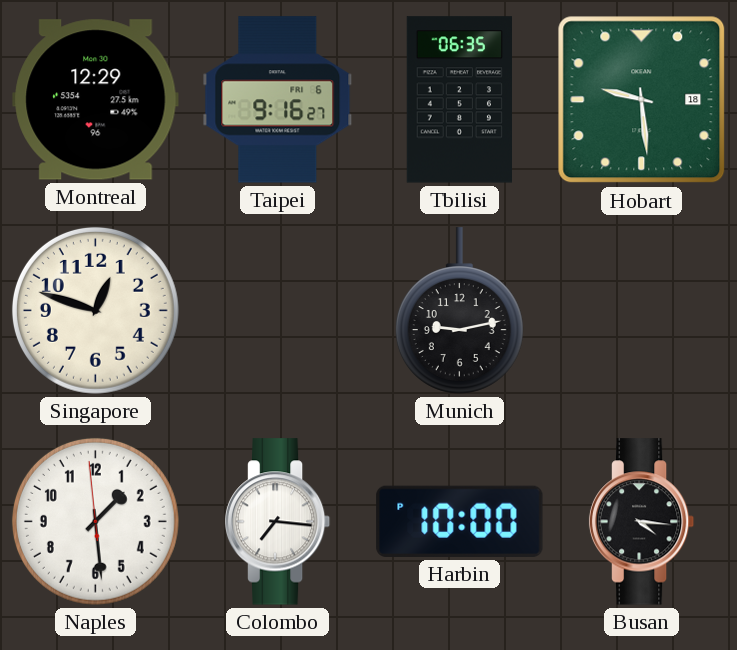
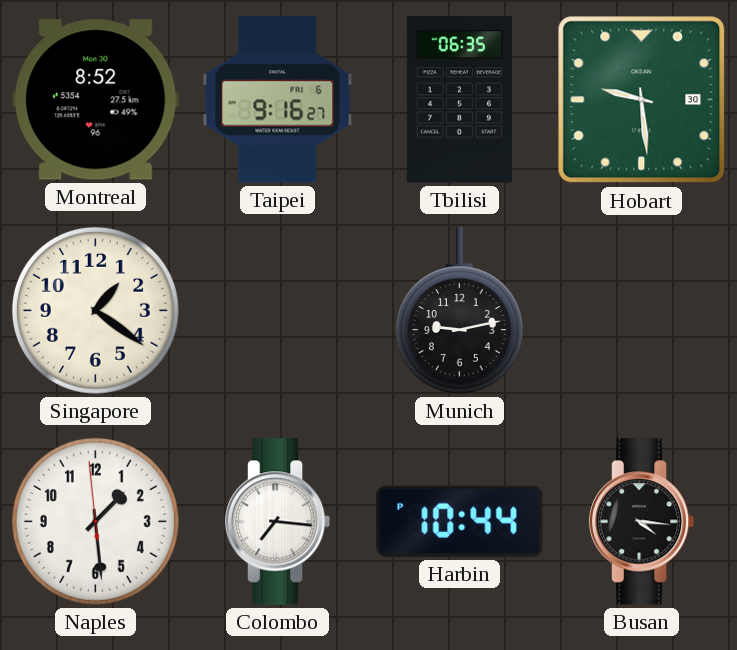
Montreal: 12:29 -> 8:52
Hobart date: 18 -> 30
Singapore: 12:48 -> 1:21
Harbin: 10:00 -> 10:44
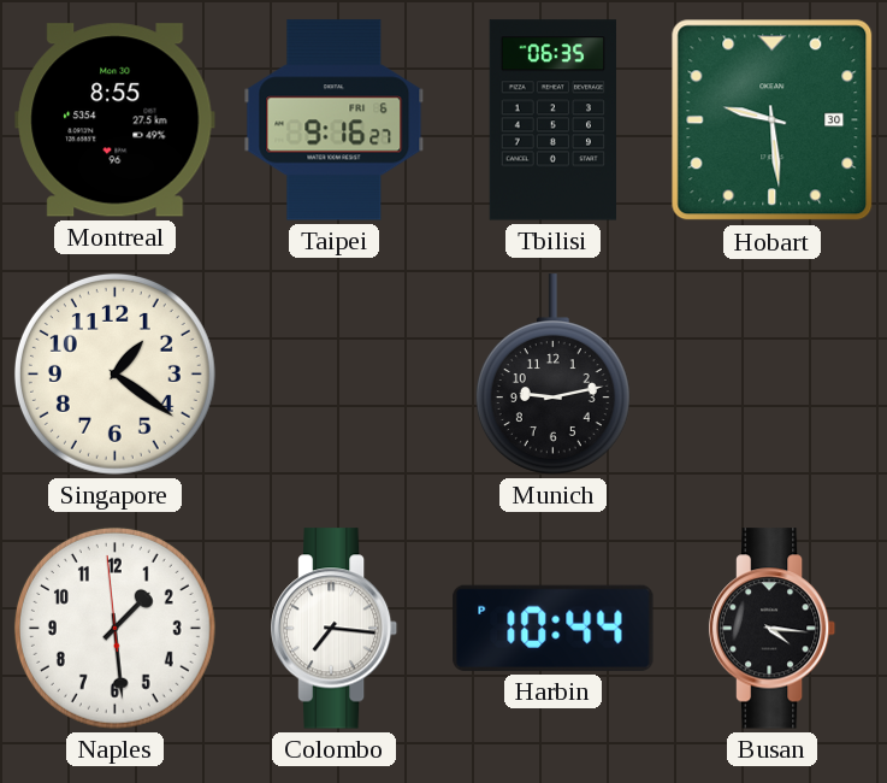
Montreal: 8:52 -> 8:55
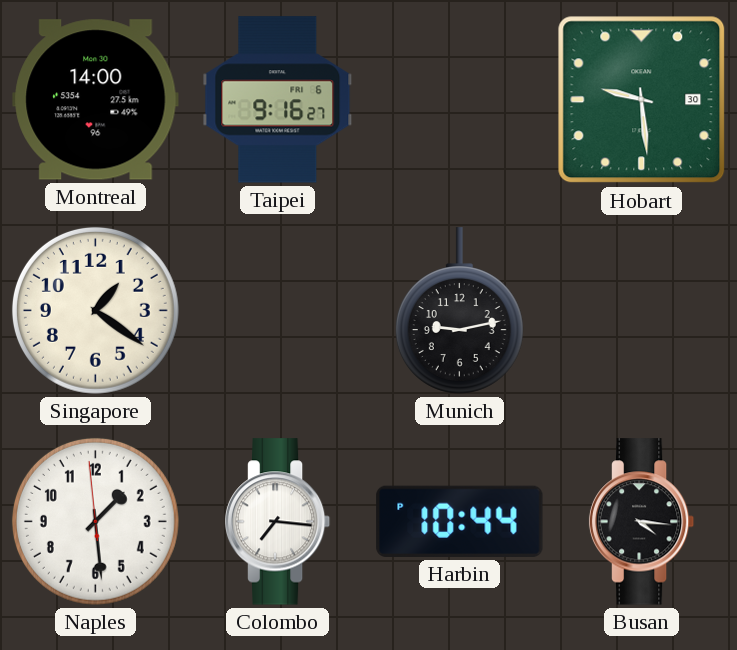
Montreal: 8:55 -> 14:00
Tbilisi: 06:35 -> none
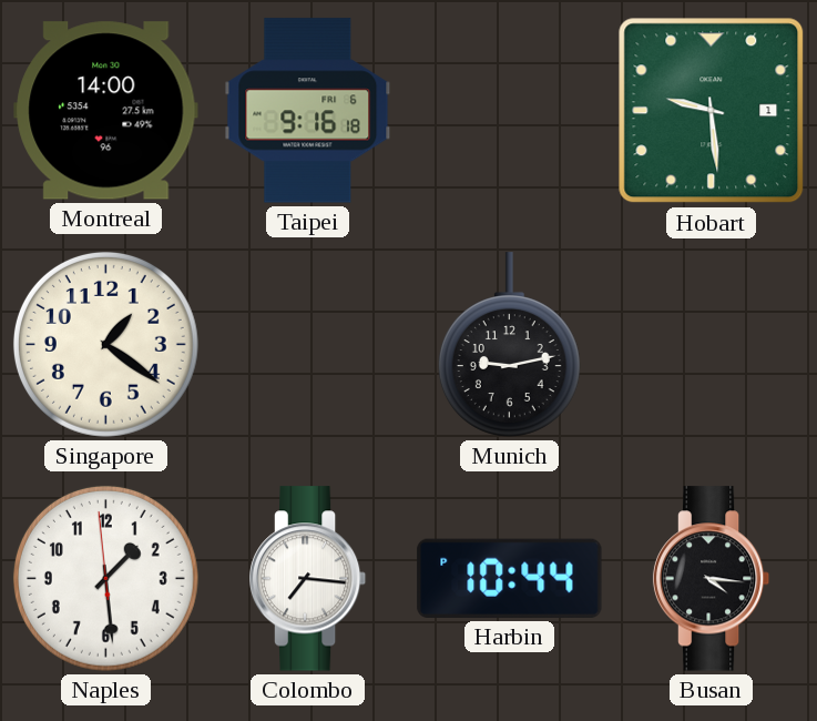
Taipei: 9:16:27 -> 9:16:18
Hobart date: 30 -> 1
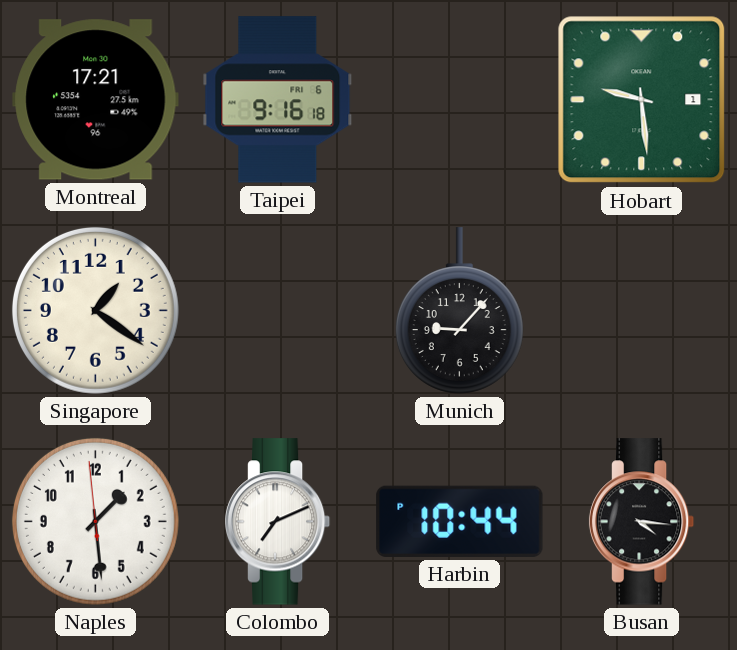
Montreal: 14:00 -> 17:21
Munich: 9:13 -> 9:07
Colombo: 7:16 -> 7:11
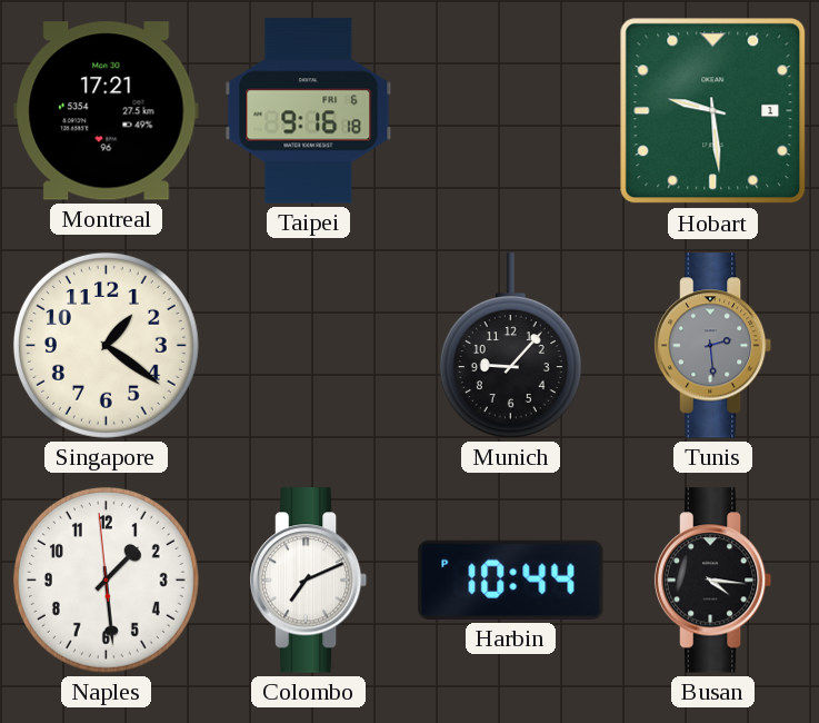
Tunis: none -> 2:29
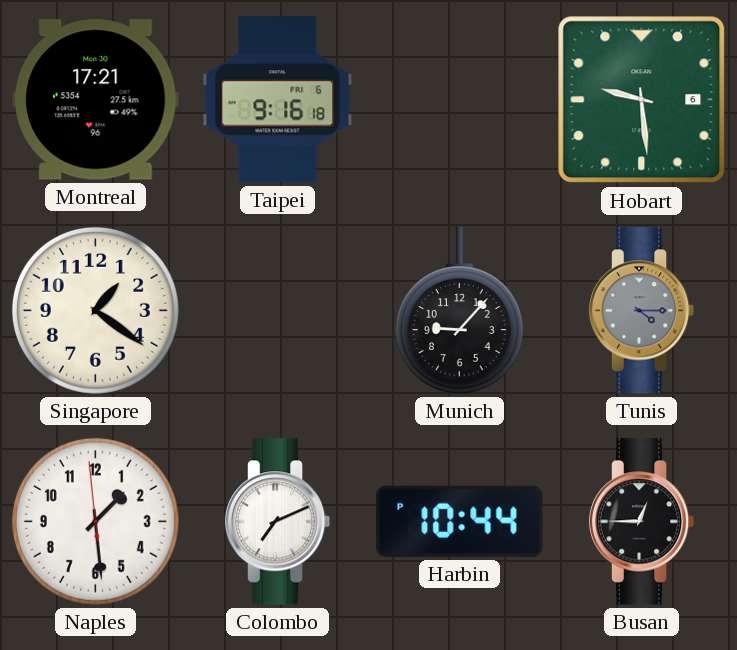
Hobart date: 1 -> 6
Tunis: 2:29 -> 4:15
Busan: 4:16 -> 12:45
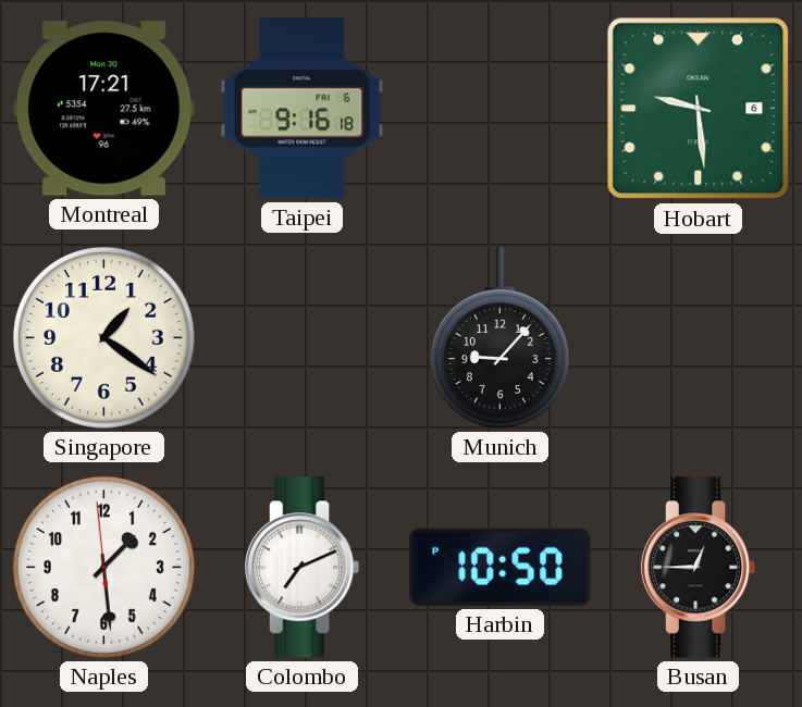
Tunis: 4:15 -> none
Harbin: 10:44 -> 10:50
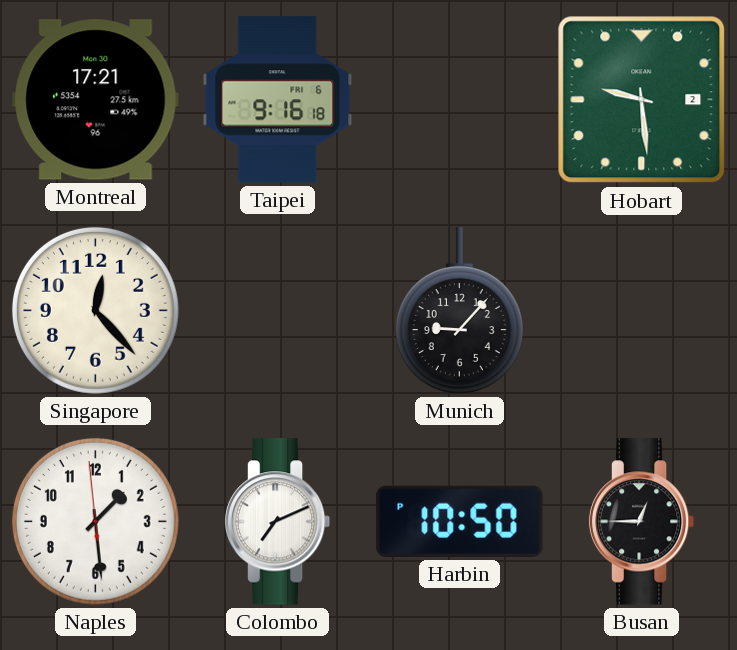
Hobart date: 6 -> 2
Singapore: 1:21 -> 12:23
